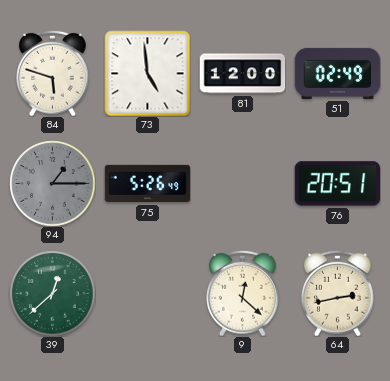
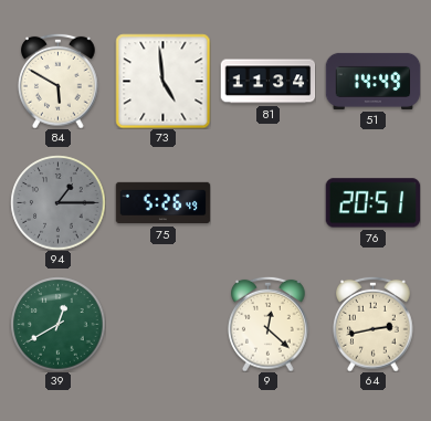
84: 5:48 -> 5:50
81: 12:00 -> 11:34
51: 02:49 -> 14:49
39: 12:38 -> 12:40
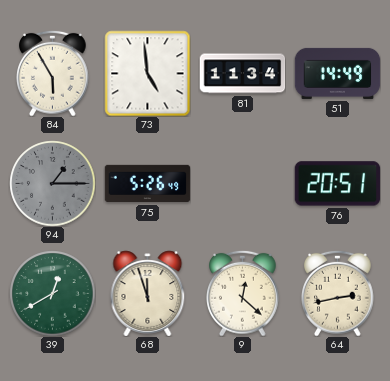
84: 5:50 -> 5:55
68: none -> 11:57
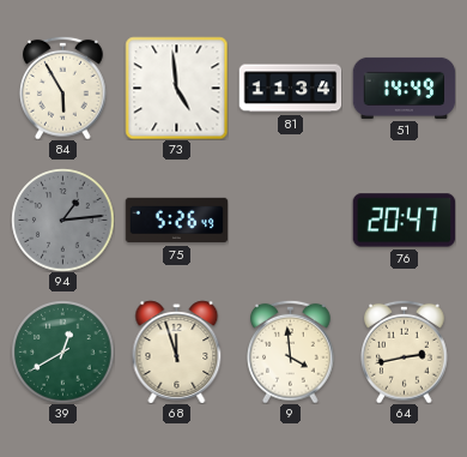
94: 1:15 -> 1:14
76: 20:51 -> 20:47
9: 12:22 -> 3:59
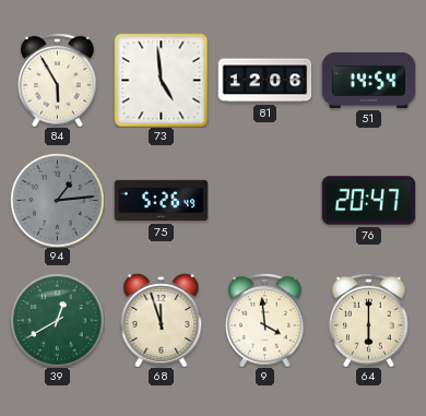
81: 11:34 -> 12:06
51: 14:49 -> 14:54
64: 2:43 -> 6:00
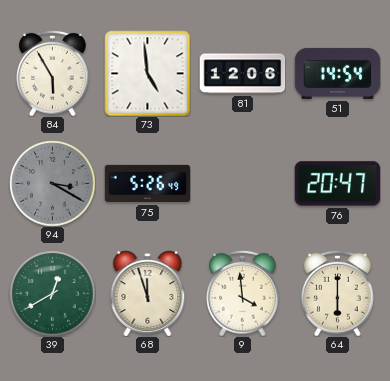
94: 1:14 -> 3:20
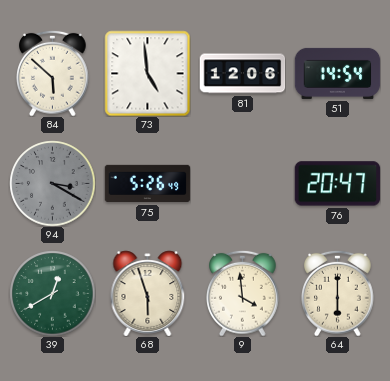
84: 5:55 -> 5:52
68: 11:57 -> 5:57
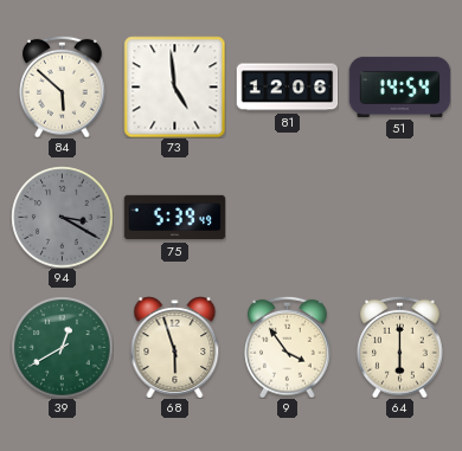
75: 5:26 -> 5:39
76: 20:47 -> none
9: 3:59 -> 3:54
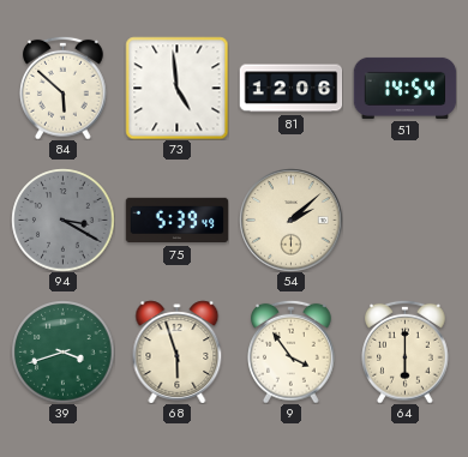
54: none -> 2:08
39: 12:40 -> 3:42
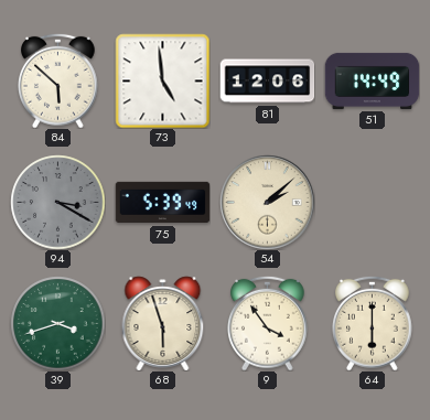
51: 14:54 -> 14:49
